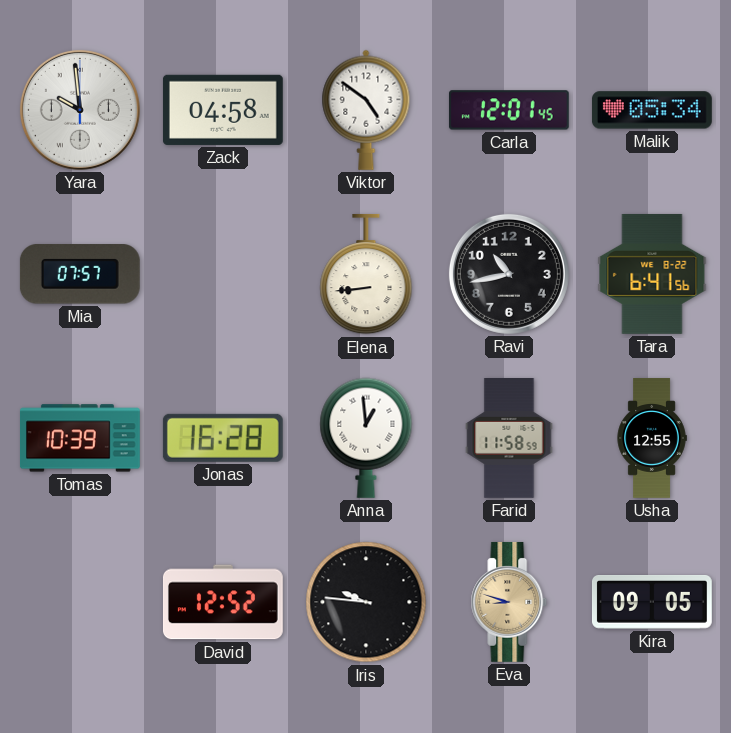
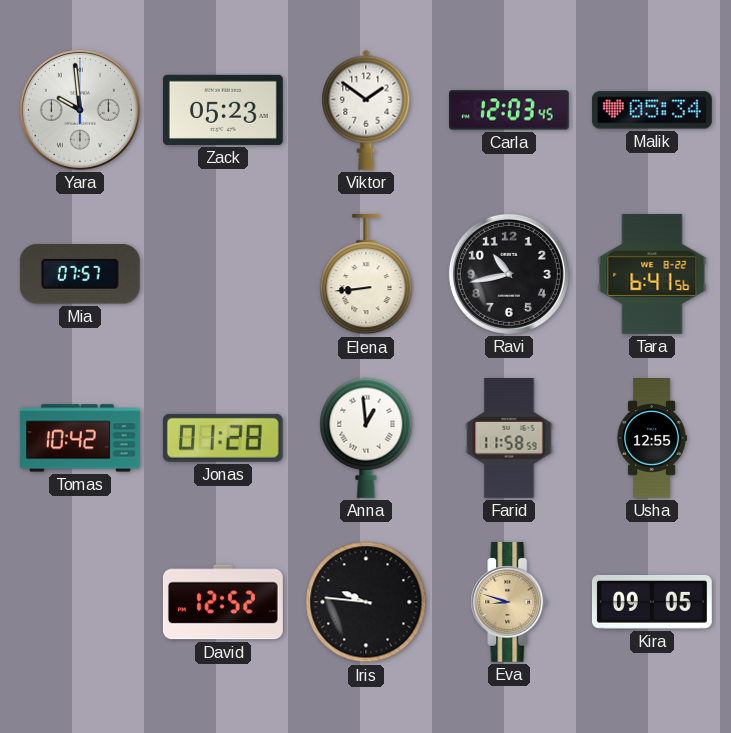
Zack: 04:58 -> 05:23
Viktor: 4:51 -> 1:51
Carla: 12:01 -> 12:03
Tomas: 10:39 -> 10:42
Jonas: 16:28 -> 01:28
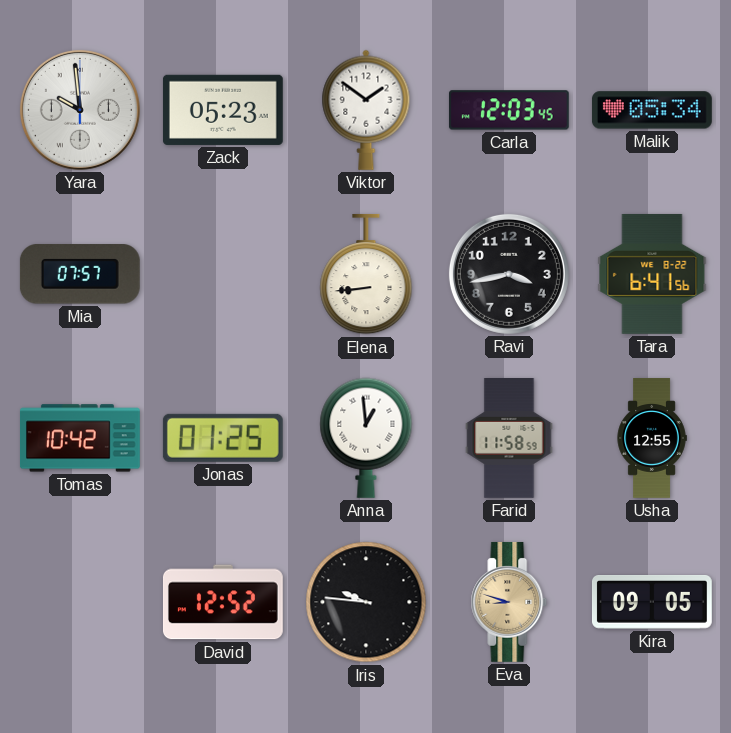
Ravi: 10:43 -> 3:43
Jonas: 01:28 -> 01:25
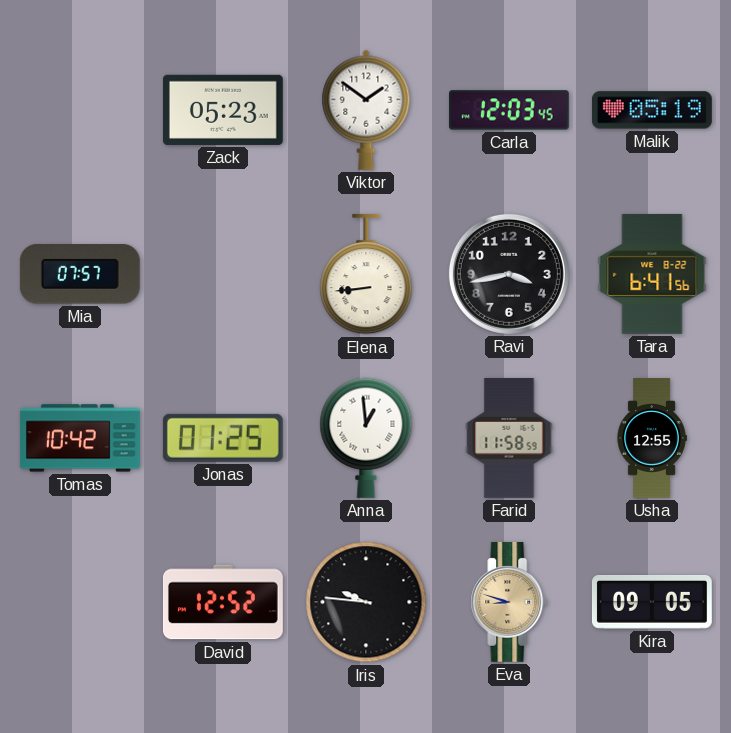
Yara: 9:59 -> none
Malik: 05:34 -> 05:19
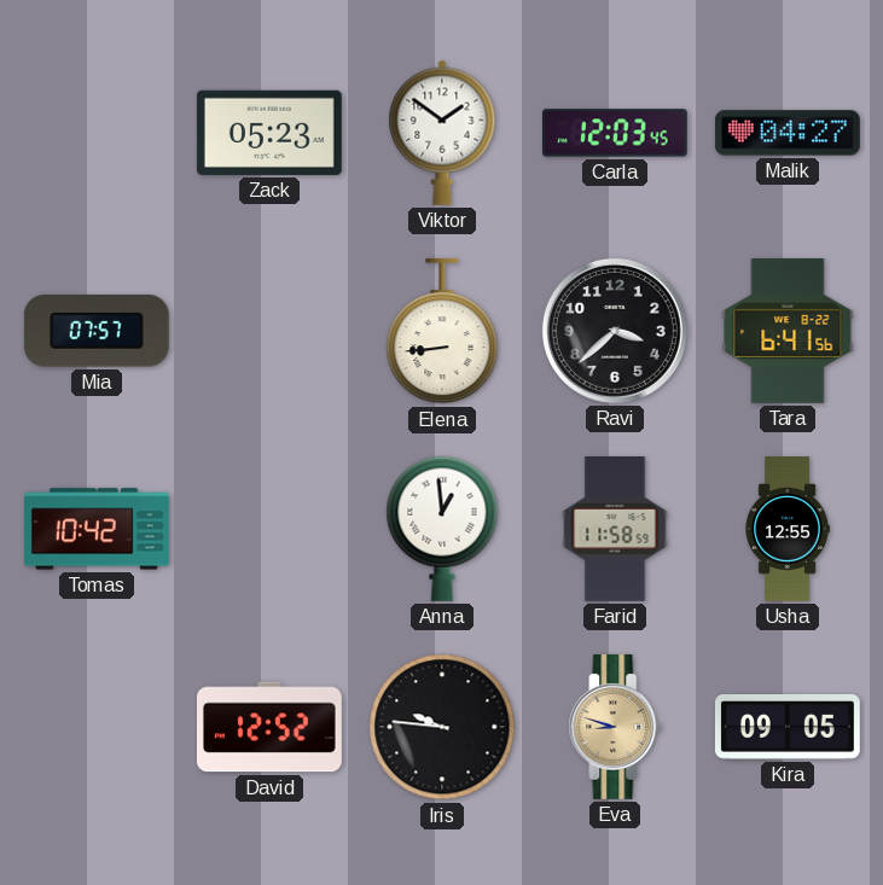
Malik: 05:19 -> 04:27
Ravi: 3:43 -> 3:38
Jonas: 01:25 -> none
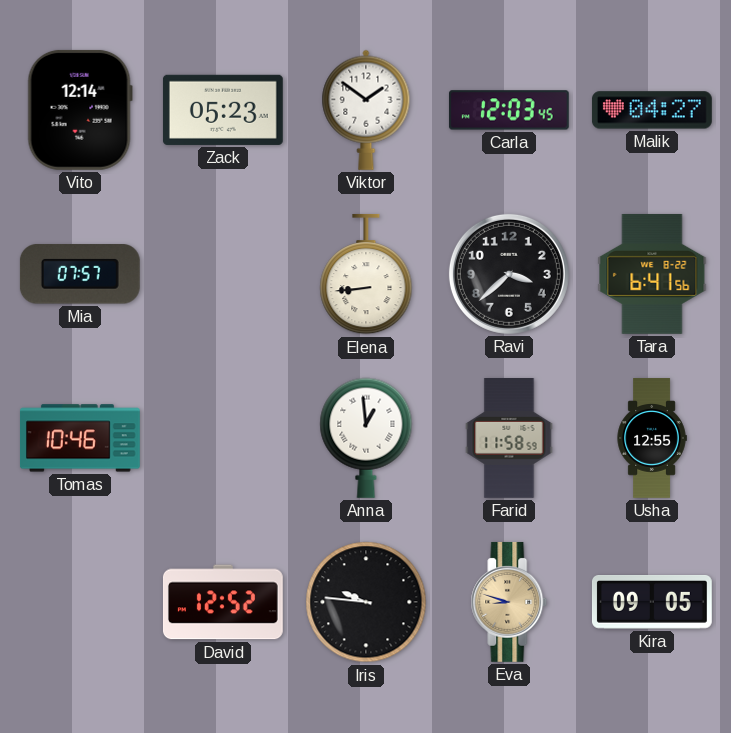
Vito: none -> 12:14
Tomas: 10:42 -> 10:46
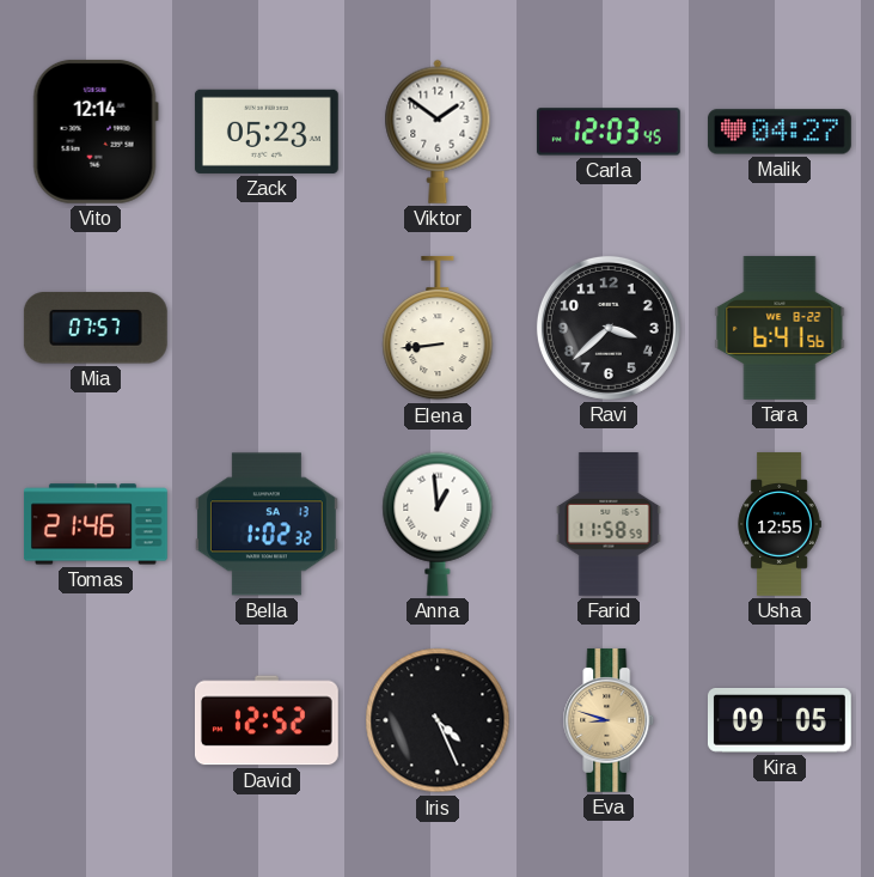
Tomas: 10:46 -> 21:46
Bella: none -> 1:02
Iris: 9:46 -> 4:26
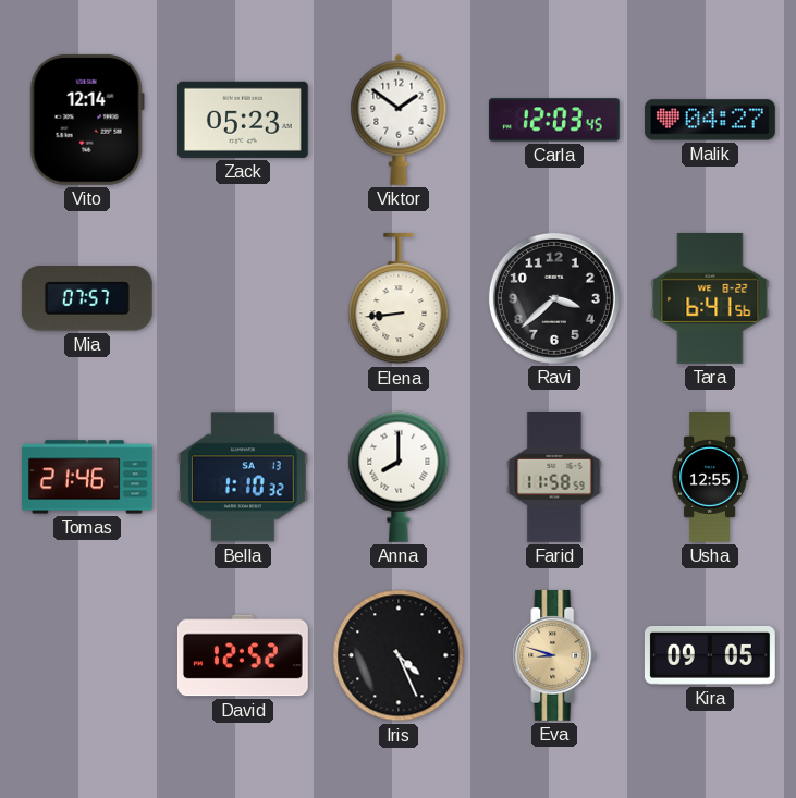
Bella: 1:02 -> 1:10
Anna: 12:59 -> 8:00
